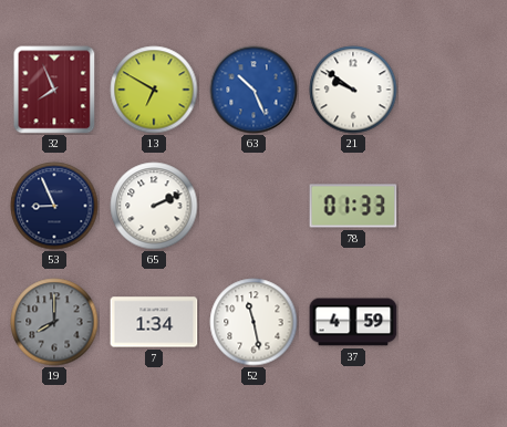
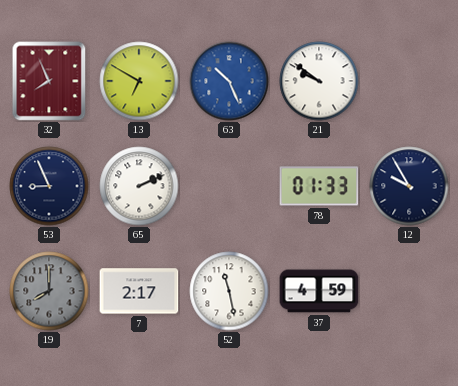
12: none -> 9:55
7: 1:34 -> 2:17
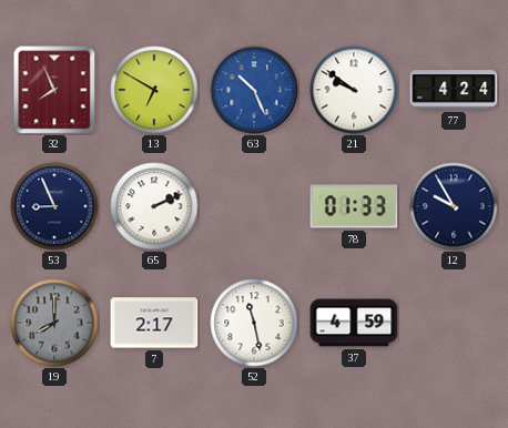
77: none -> 4:24
